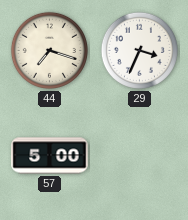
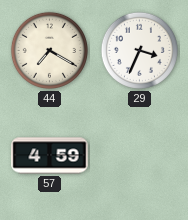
44: 7:18 -> 7:20
57: 5:00 -> 4:59
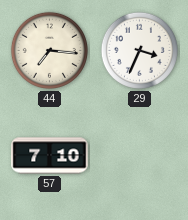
44: 7:20 -> 7:16
57: 4:59 -> 7:10
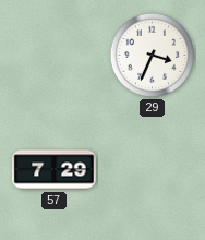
44: 7:16 -> none
57: 7:10 -> 7:29
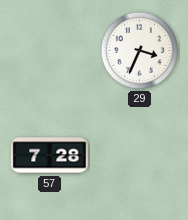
57: 7:29 -> 7:28
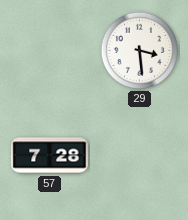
29: 3:34 -> 3:29
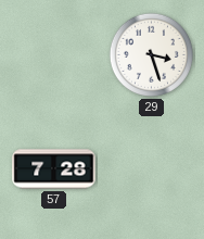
29: 3:29 -> 3:27
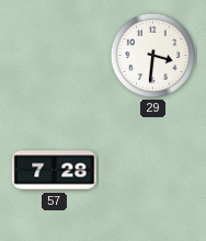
29: 3:27 -> 3:31
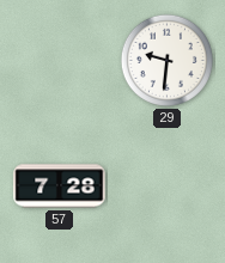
29: 3:31 -> 9:31
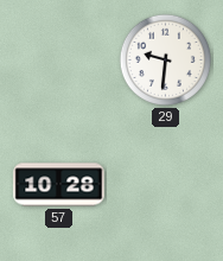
57: 7:28 -> 10:28
